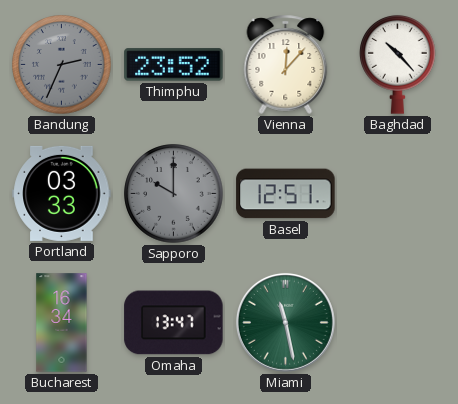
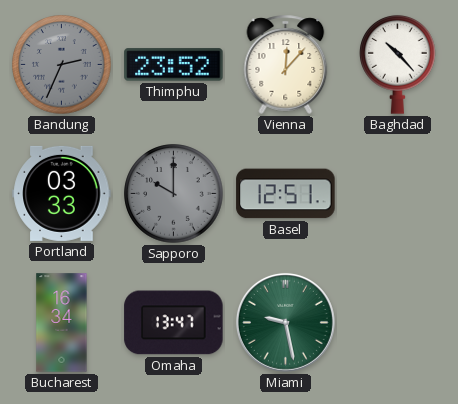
Miami: 11:28 -> 9:28
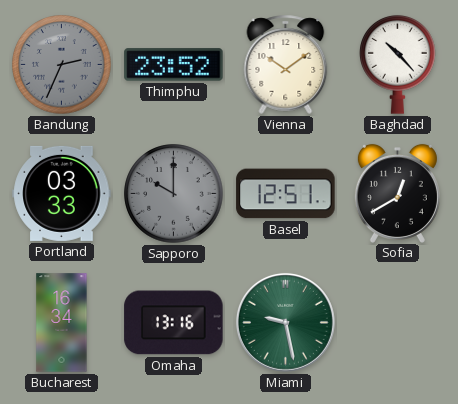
Vienna: 12:07 -> 10:09
Sofia: none -> 12:40
Omaha: 13:47 -> 13:16
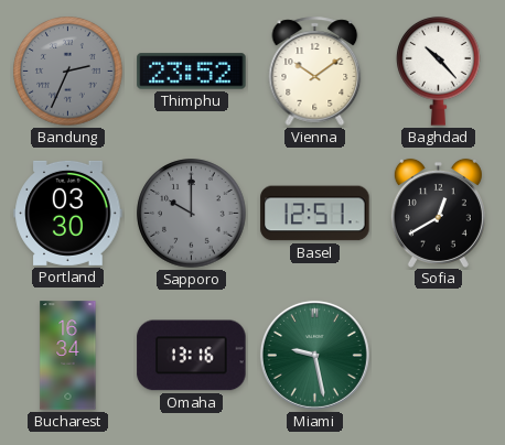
Portland: 03:33 -> 03:30
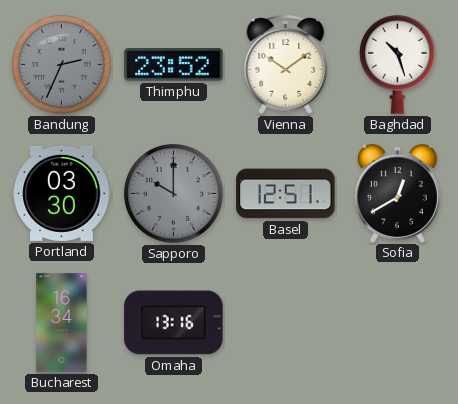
Baghdad: 10:23 -> 10:27
Miami: 9:28 -> none
